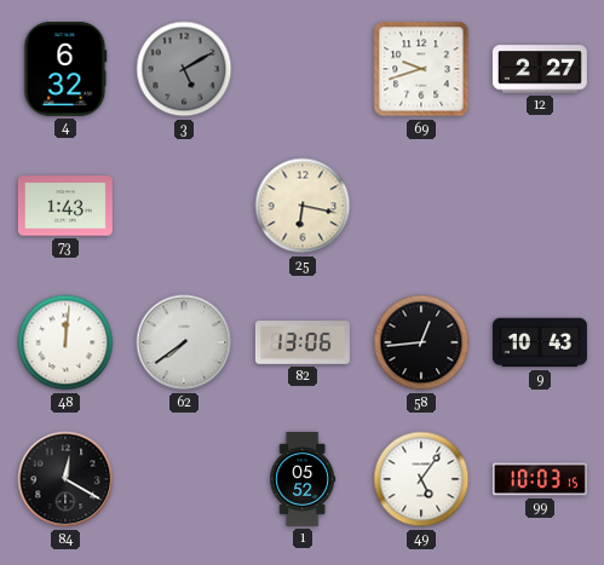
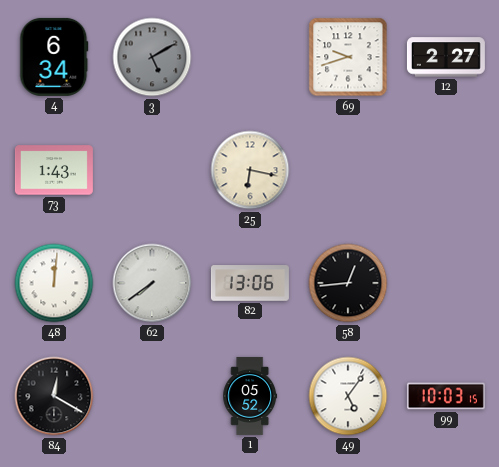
4: 6:32 -> 6:34
9: 10:43 -> none
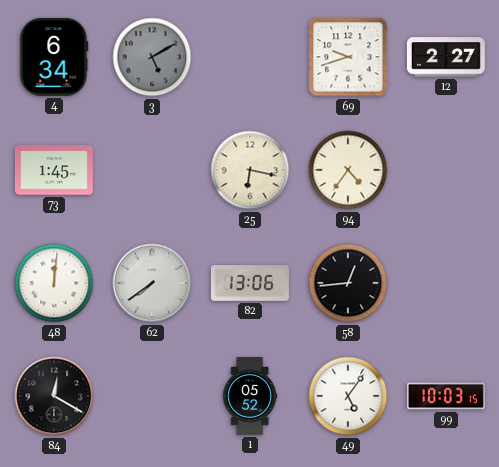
73: 1:43 -> 1:45
94: none -> 4:36
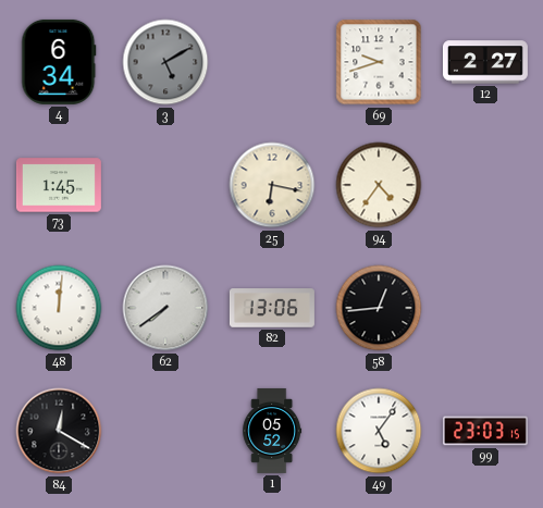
99: 10:03 -> 23:03
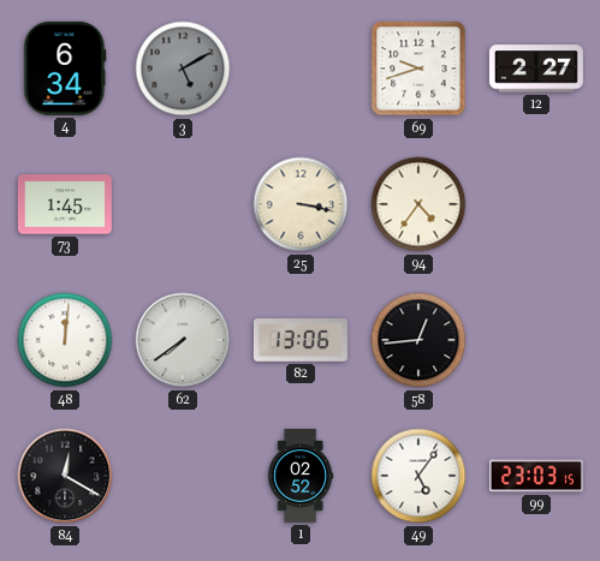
25: 6:17 -> 3:17
1: 05:52 -> 02:52
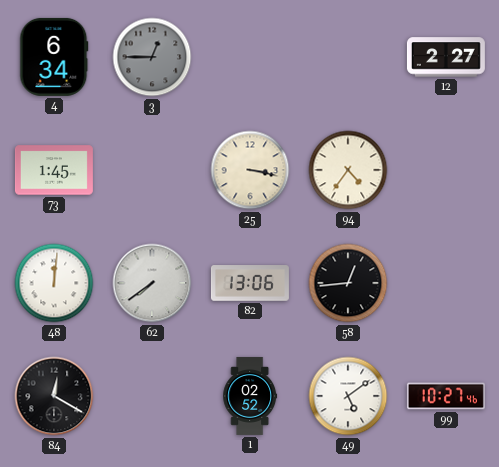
3: 5:10 -> 12:45
69: 9:42 -> none
49: 5:06 -> 5:09
99: 23:03 -> 10:27
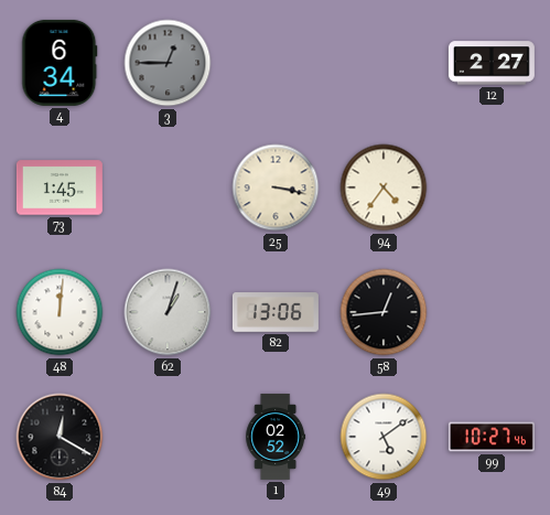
62: 7:39 -> 1:03
